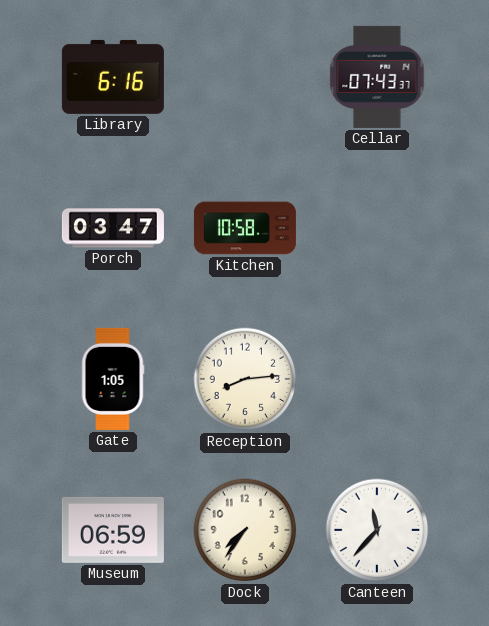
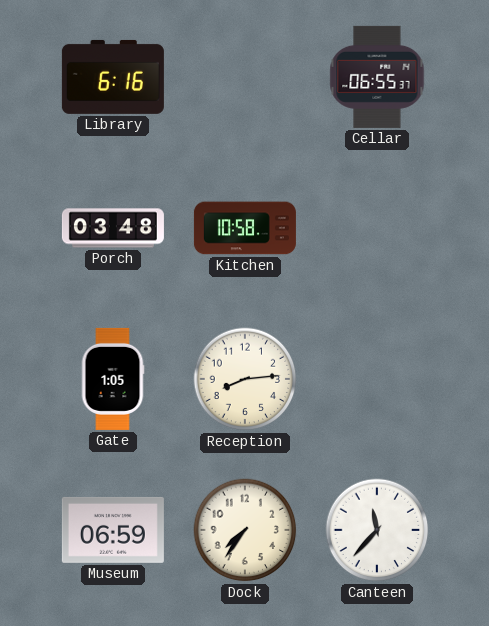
Cellar: 07:43 -> 06:55
Porch: 03:47 -> 03:48
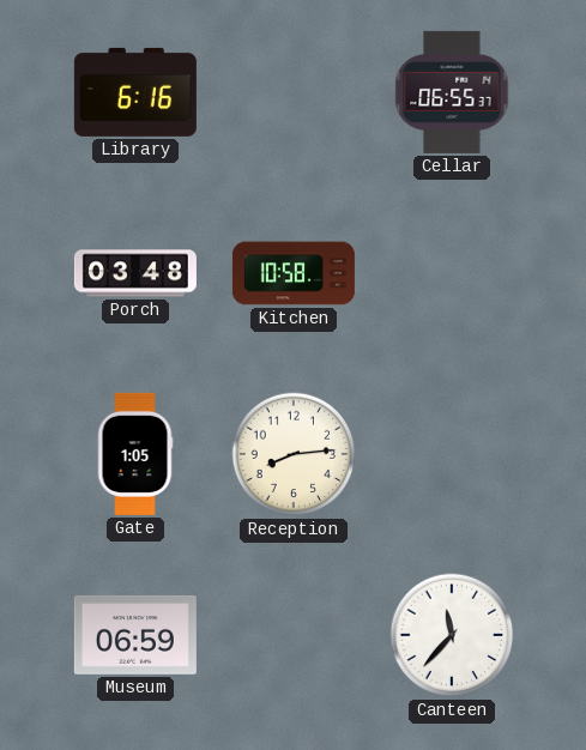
Dock: 7:36 -> none
